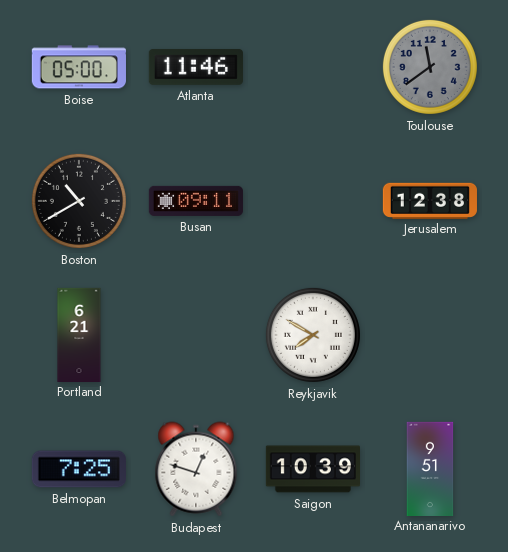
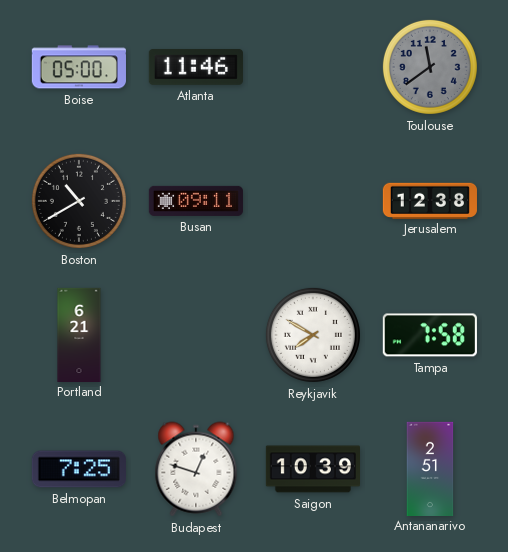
Tampa: none -> 7:58
Antananarivo: 9:51 -> 2:51
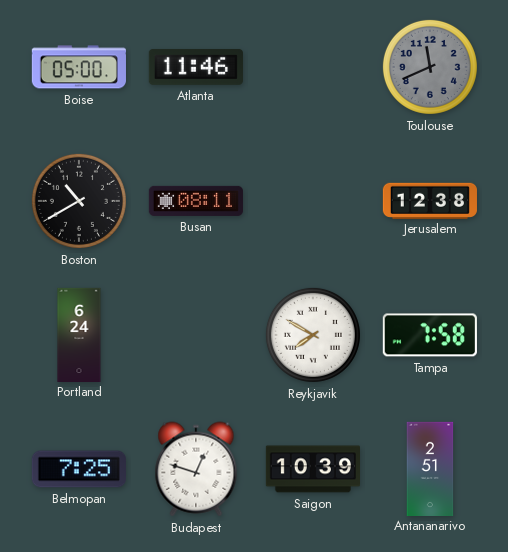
Toulouse: 11:39 -> 11:41
Busan: 09:11 -> 08:11
Portland: 6:21 -> 6:24
